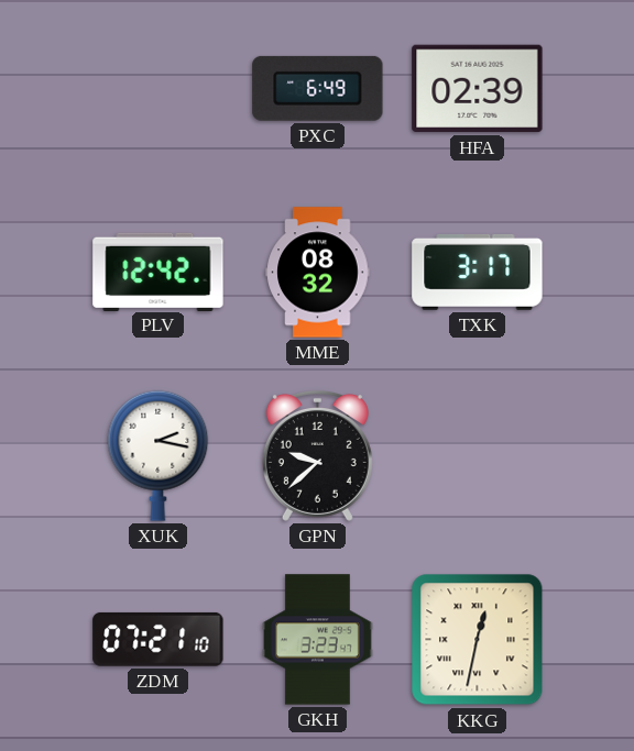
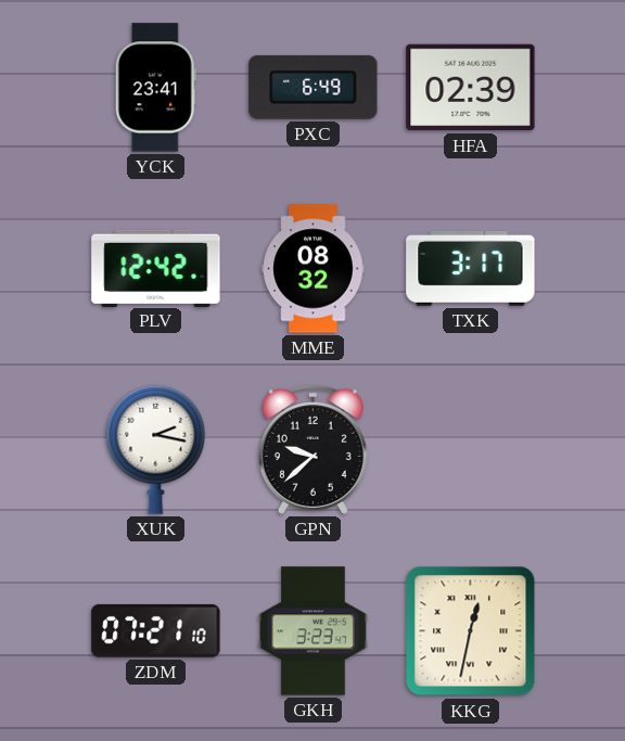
YCK: none -> 23:41
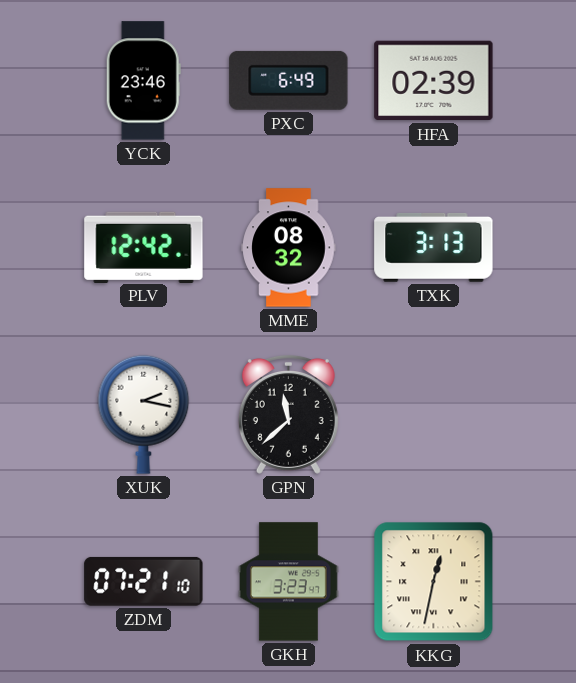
YCK: 23:41 -> 23:46
TXK: 3:17 -> 3:13
GPN: 9:38 -> 11:38
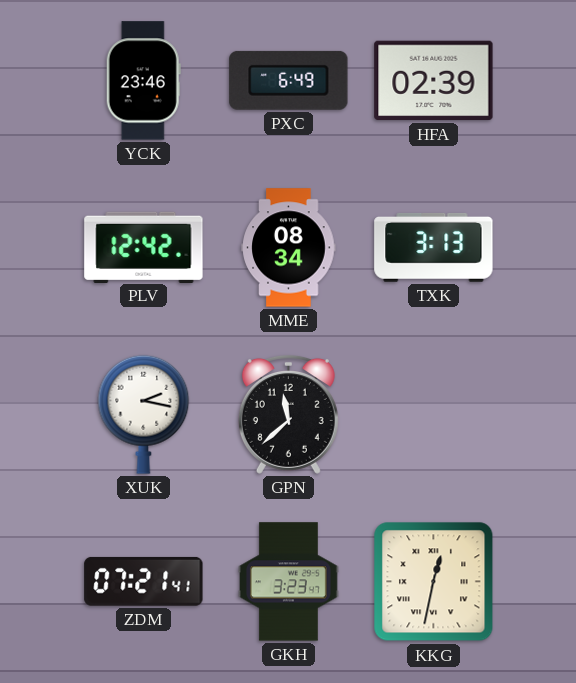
MME: 08:32 -> 08:34
ZDM: 07:21:10 -> 07:21:41
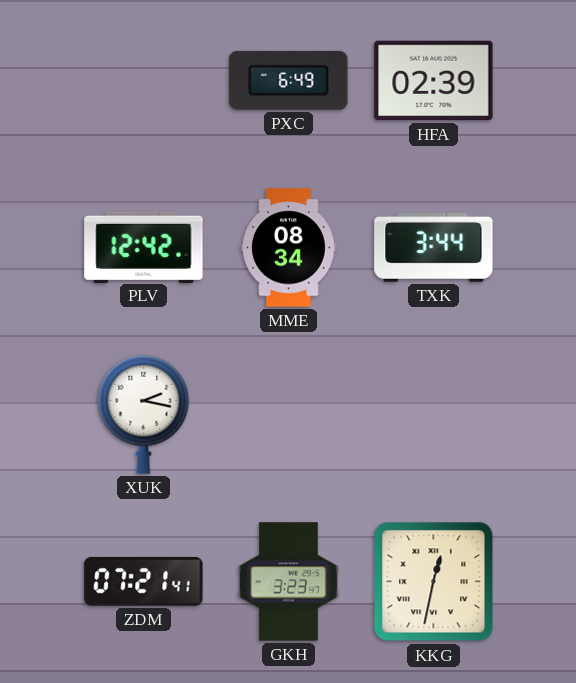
YCK: 23:46 -> none
TXK: 3:13 -> 3:44
GPN: 11:38 -> none
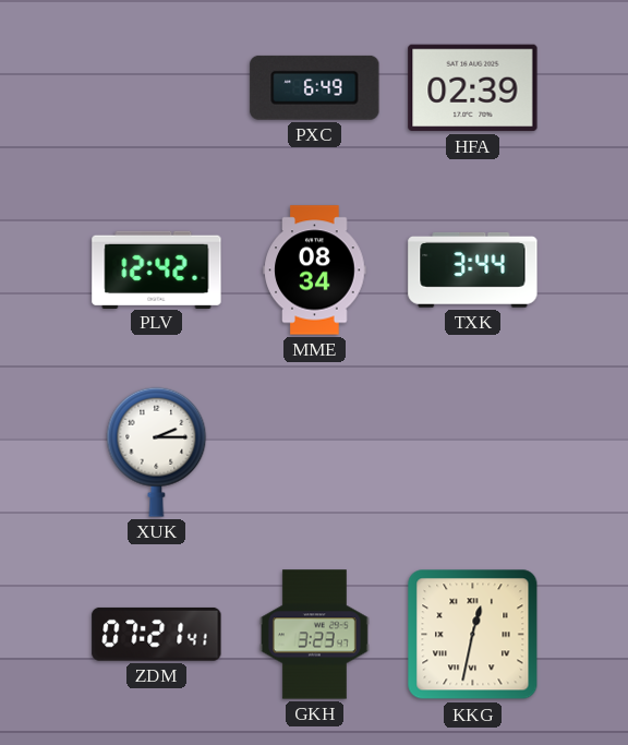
XUK: 2:17 -> 2:15
